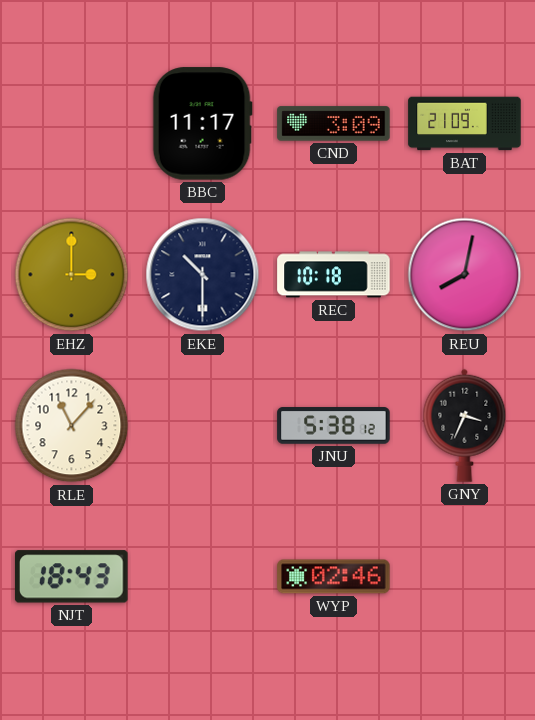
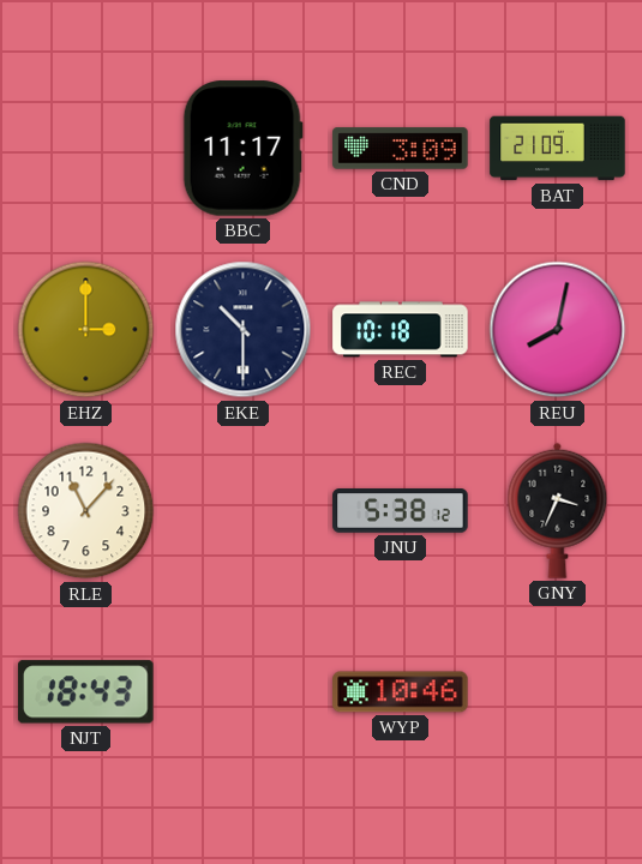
WYP: 02:46 -> 10:46
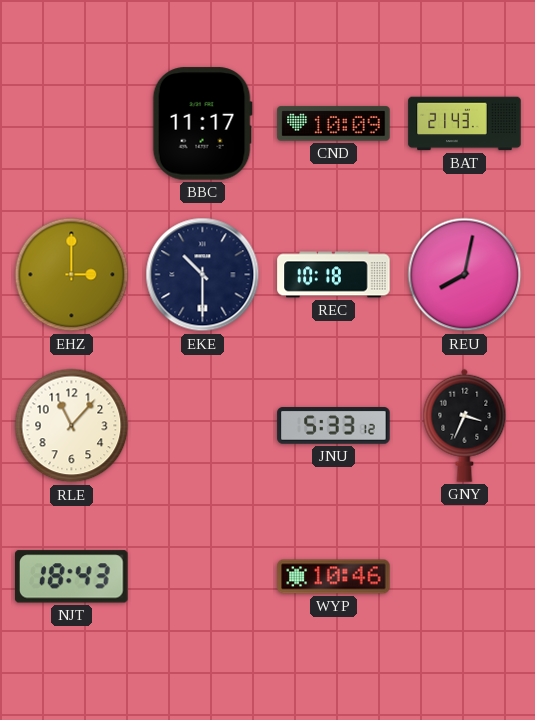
CND: 3:09 -> 10:09
BAT: 21:09 -> 21:43
JNU: 5:38 -> 5:33
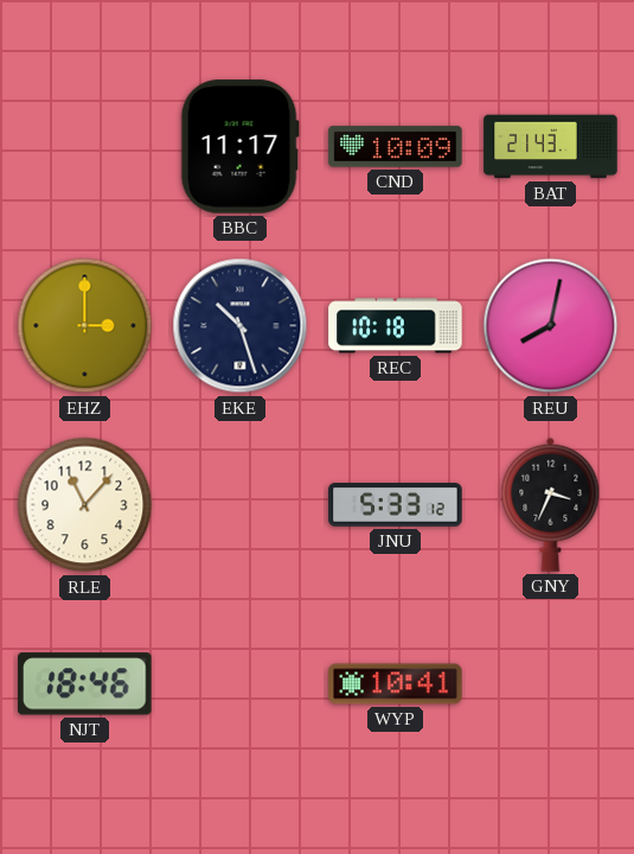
EKE: 10:30 -> 10:27
NJT: 18:43 -> 18:46
WYP: 10:46 -> 10:41
